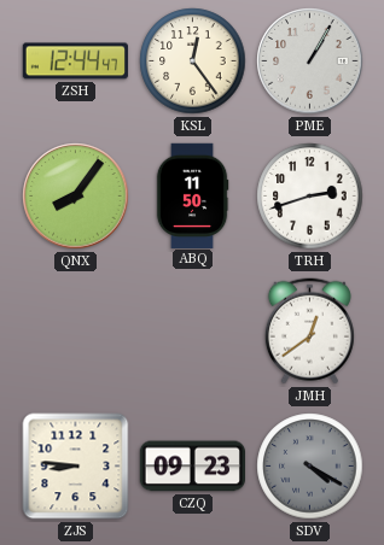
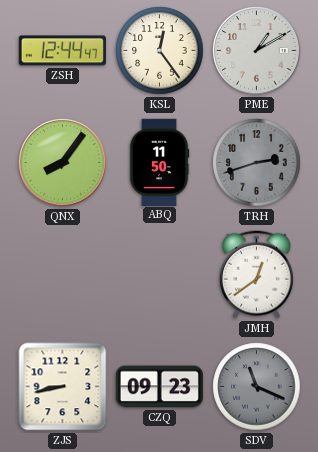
PME: 1:05 -> 1:10
TRH dial: white -> grey
ZJS: 8:46 -> 8:43
SDV: 4:20 -> 11:19
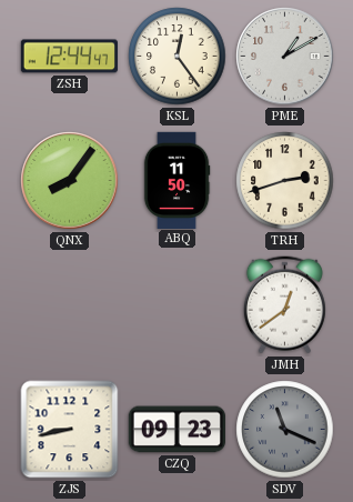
TRH dial: grey -> cream
